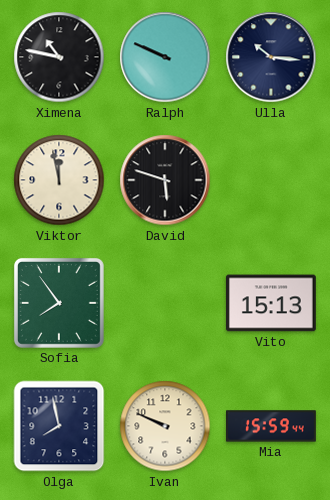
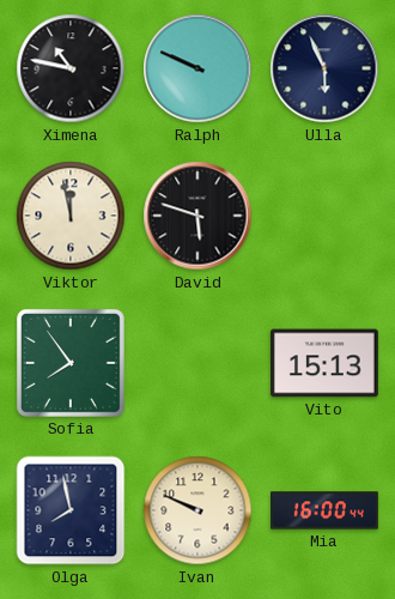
Ulla: 10:16 -> 5:56
Mia: 15:59 -> 16:00
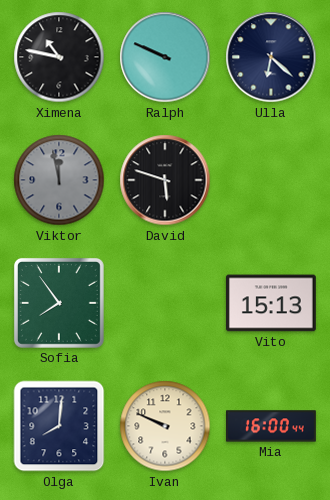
Ulla: 5:56 -> 6:22
Viktor dial: cream -> grey
Olga: 7:58 -> 8:01
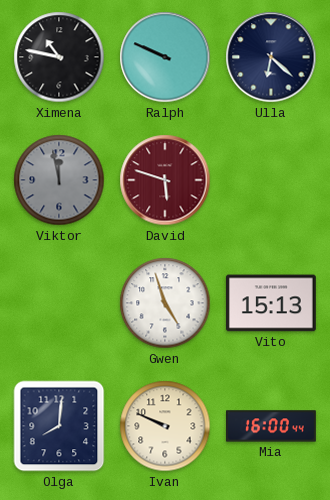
David dial: black -> burgundy
Sofia: 7:54 -> none
Gwen: none -> 4:57
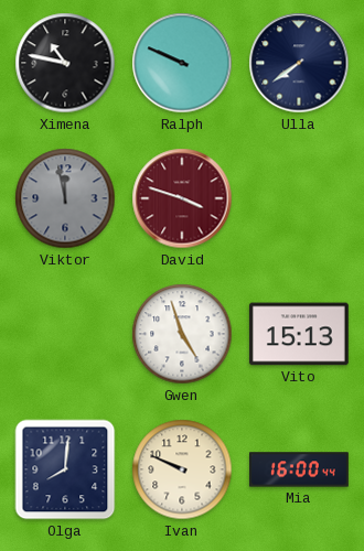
Ulla: 6:22 -> 7:39
David: 5:48 -> 3:48
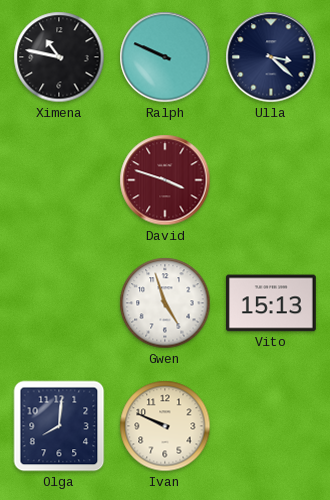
Ulla: 7:39 -> 3:22
Viktor: 11:58 -> none
Mia: 16:00 -> none
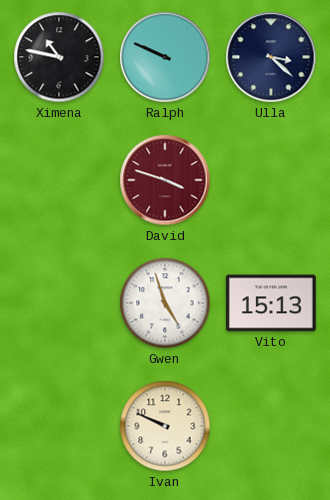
Olga: 8:01 -> none
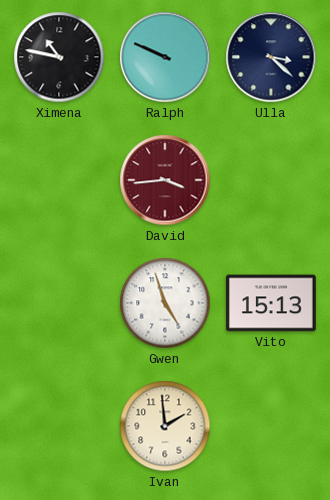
David: 3:48 -> 3:44
Ivan: 9:49 -> 1:59
